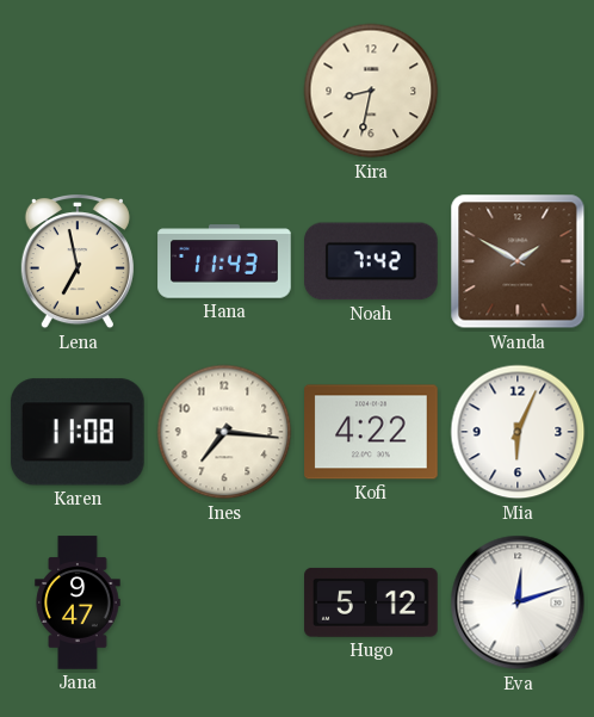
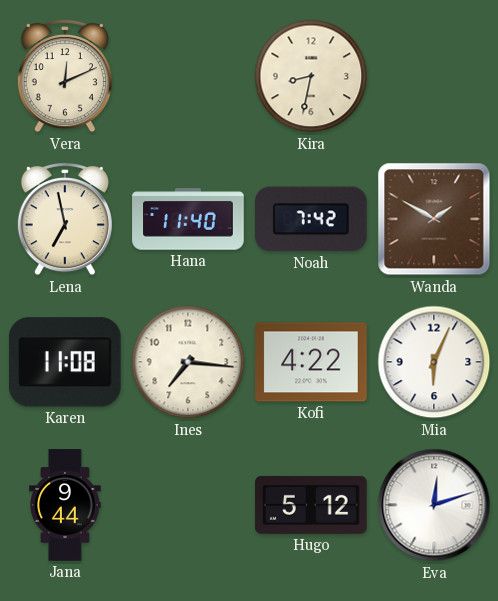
Vera: none -> 12:11
Hana: 11:43 -> 11:40
Jana: 9:47 -> 9:44
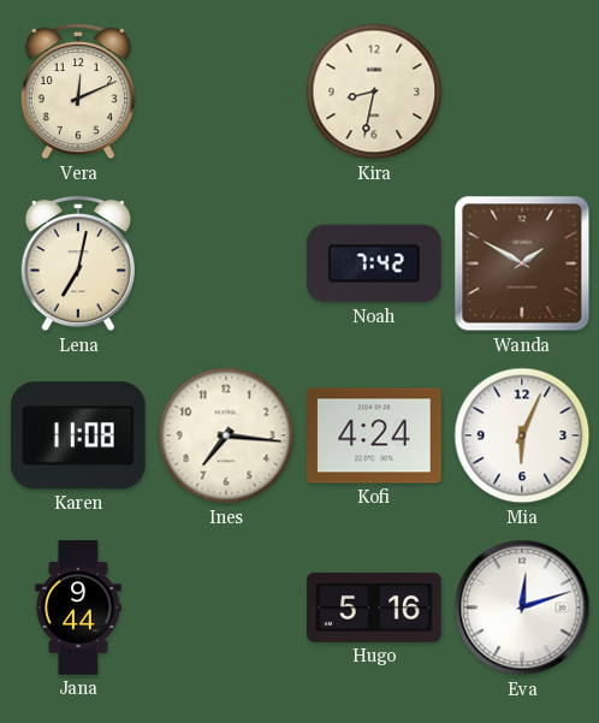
Lena: 6:58 -> 7:02
Hana: 11:40 -> none
Kofi: 4:22 -> 4:24
Hugo: 5:12 -> 5:16
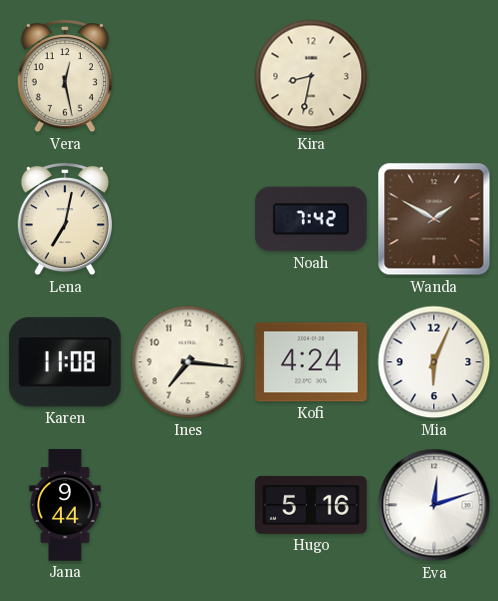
Vera: 12:11 -> 12:28
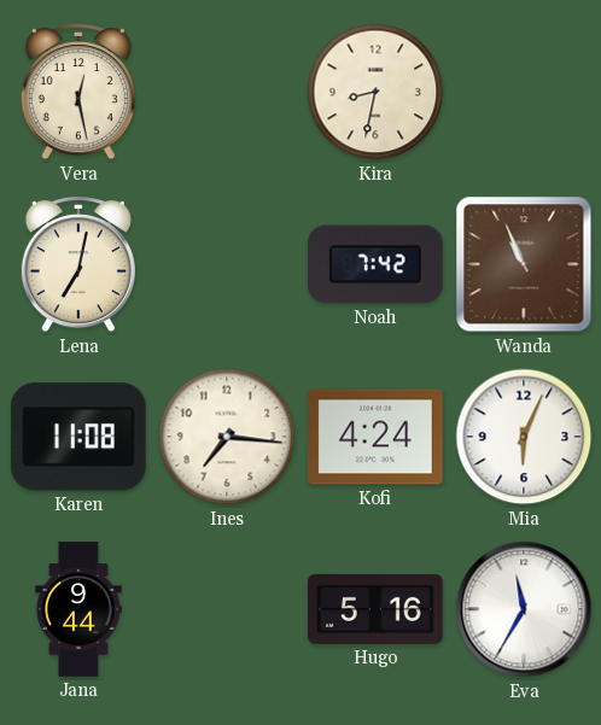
Wanda: 1:50 -> 10:56
Eva: 12:12 -> 11:35
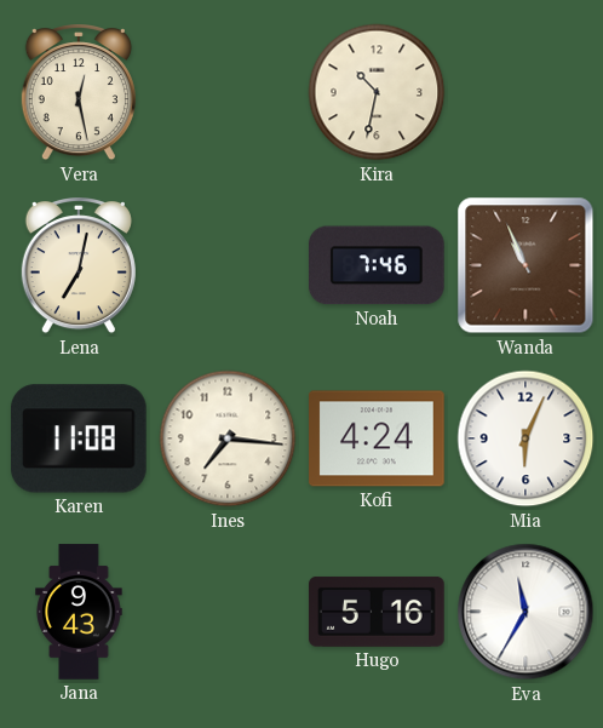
Kira: 8:32 -> 10:32
Noah: 7:42 -> 7:46
Jana: 9:44 -> 9:43
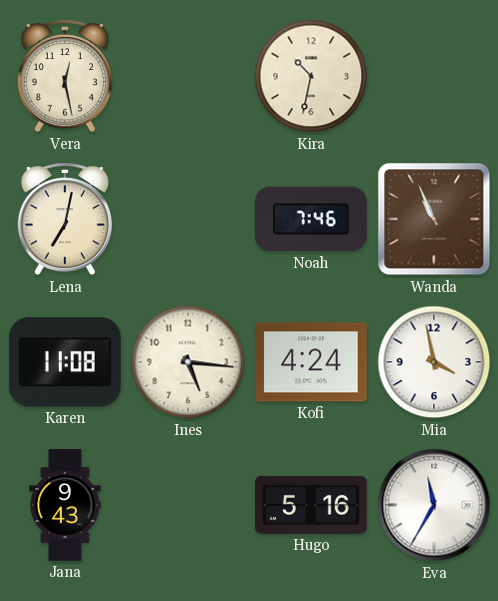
Ines: 7:16 -> 5:16
Mia: 6:04 -> 3:58
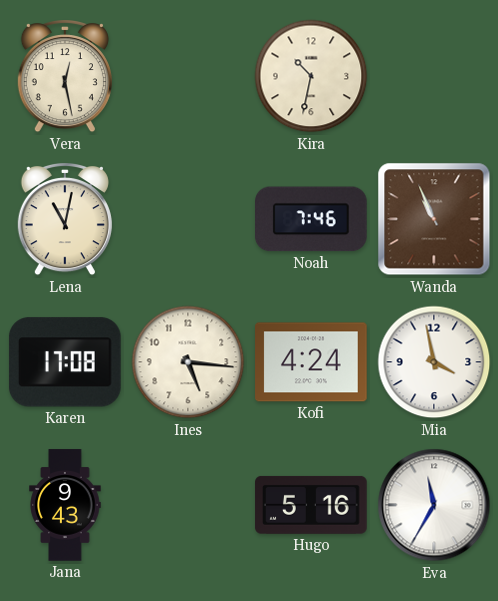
Lena: 7:02 -> 11:02
Karen: 11:08 -> 17:08
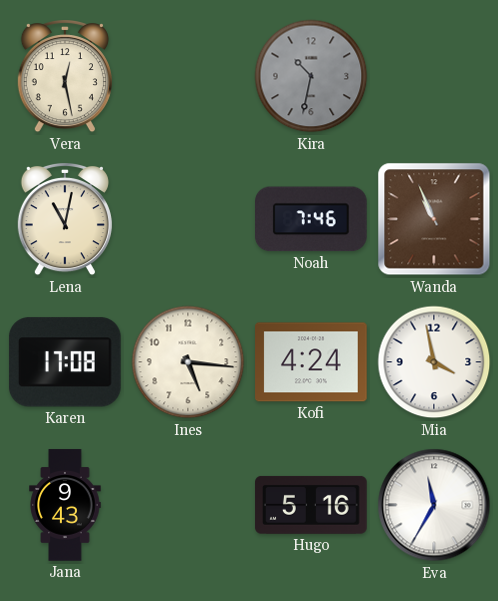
Kira dial: cream -> grey
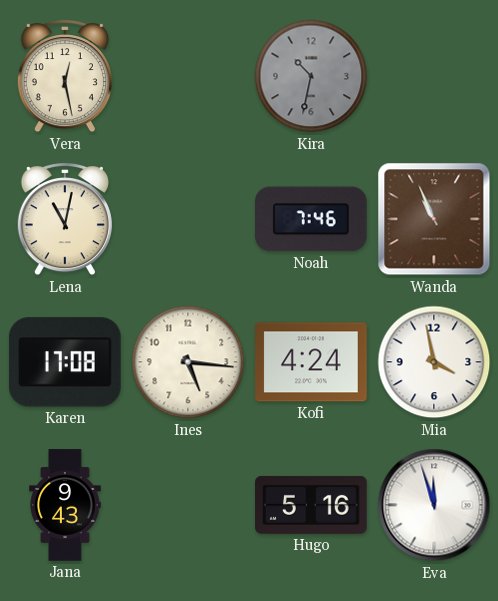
Eva: 11:35 -> 11:57
